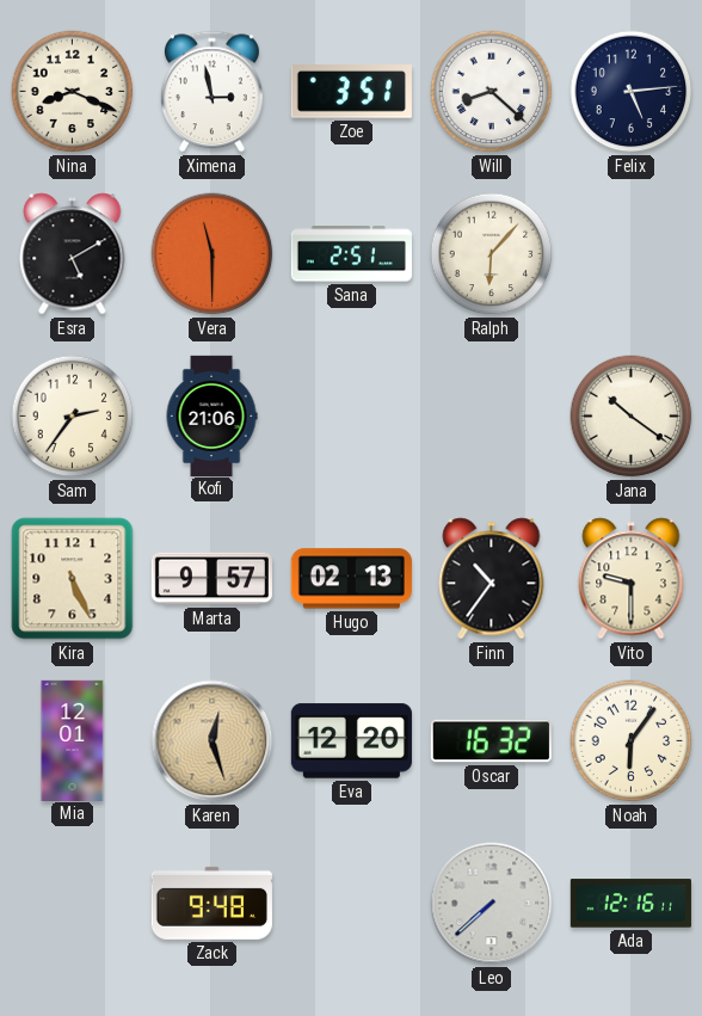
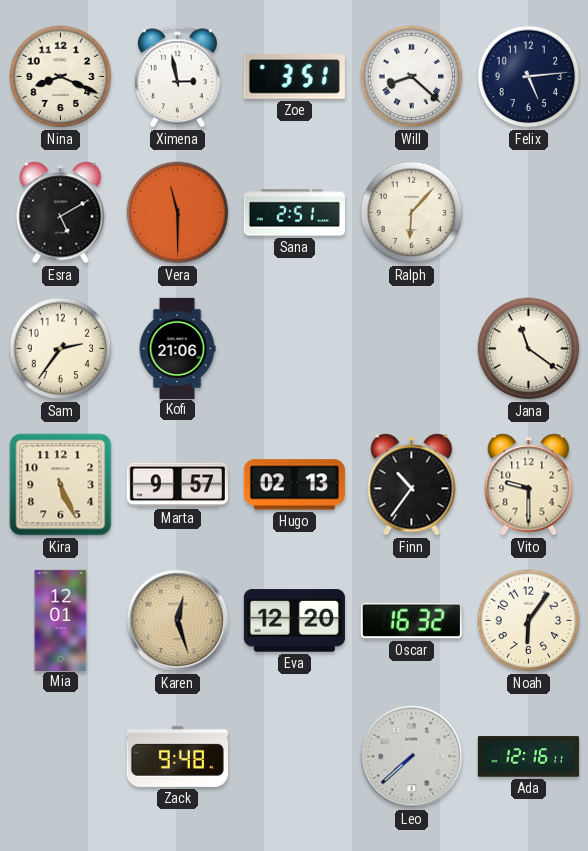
Jana: 10:21 -> 11:21
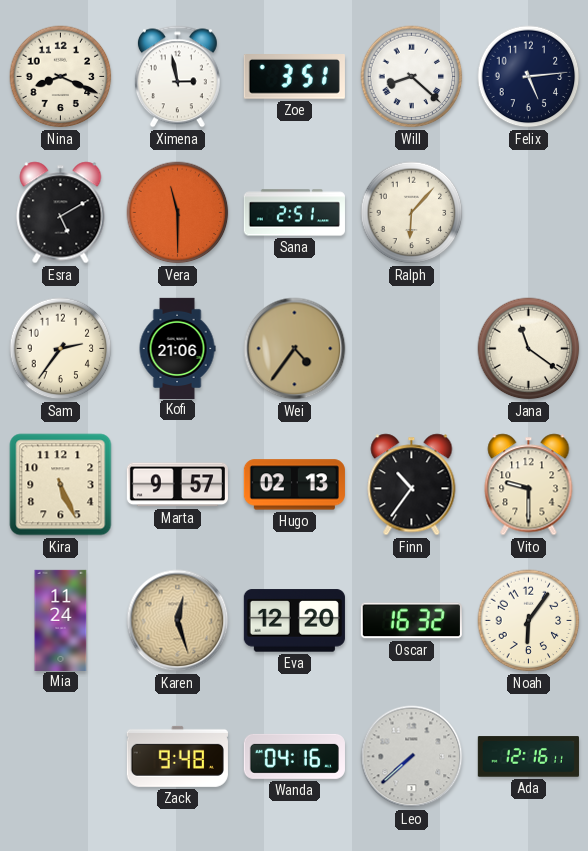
Wei: none -> 4:36
Mia: 12:01 -> 11:24
Wanda: none -> 04:16
